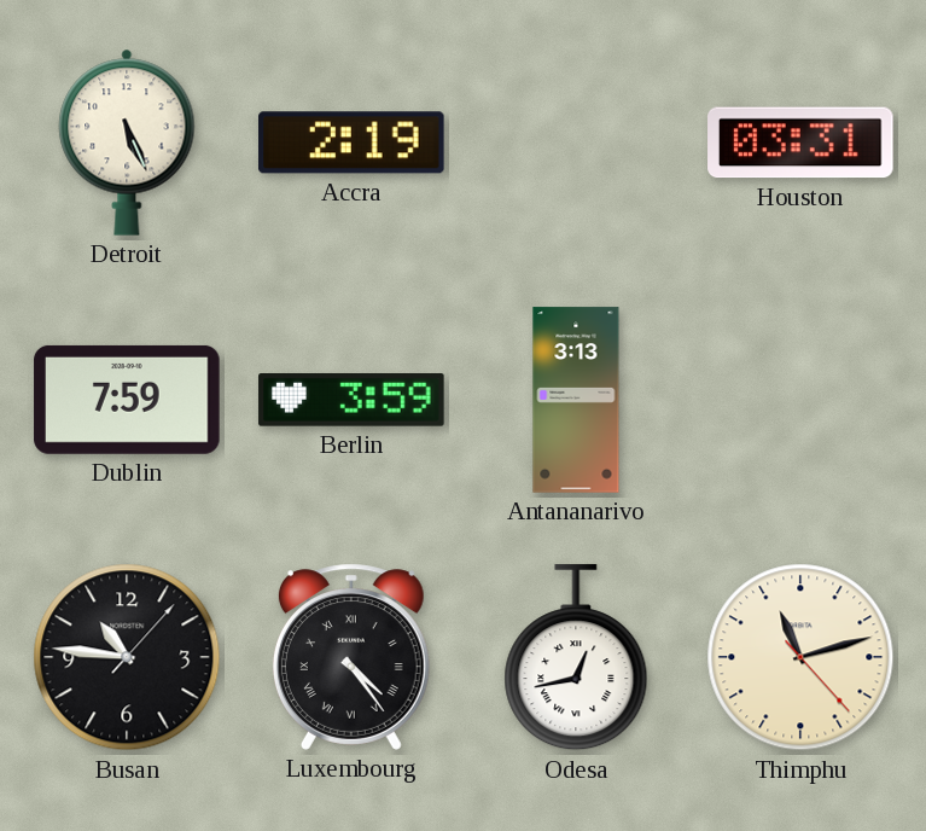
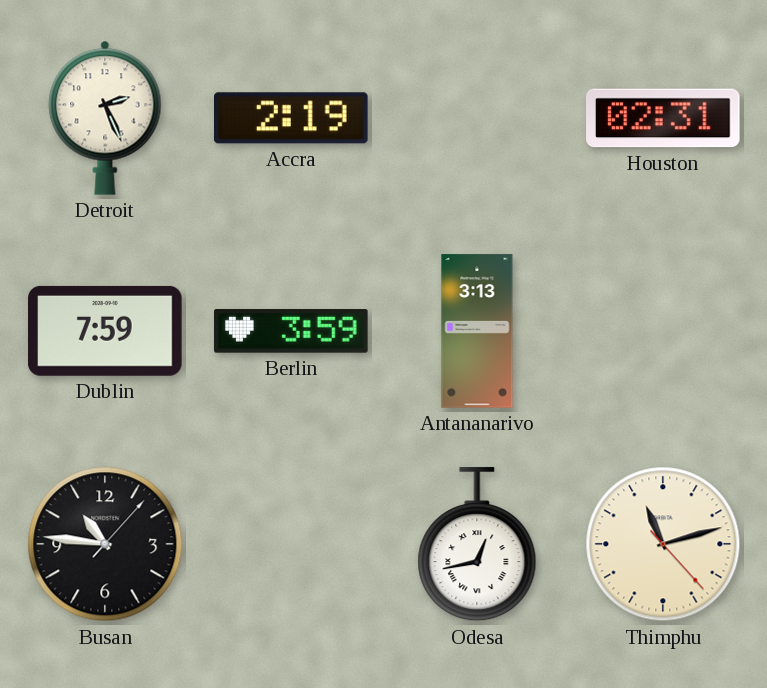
Detroit: 5:26 -> 2:26
Houston: 03:31 -> 02:31
Luxembourg: 4:24 -> none
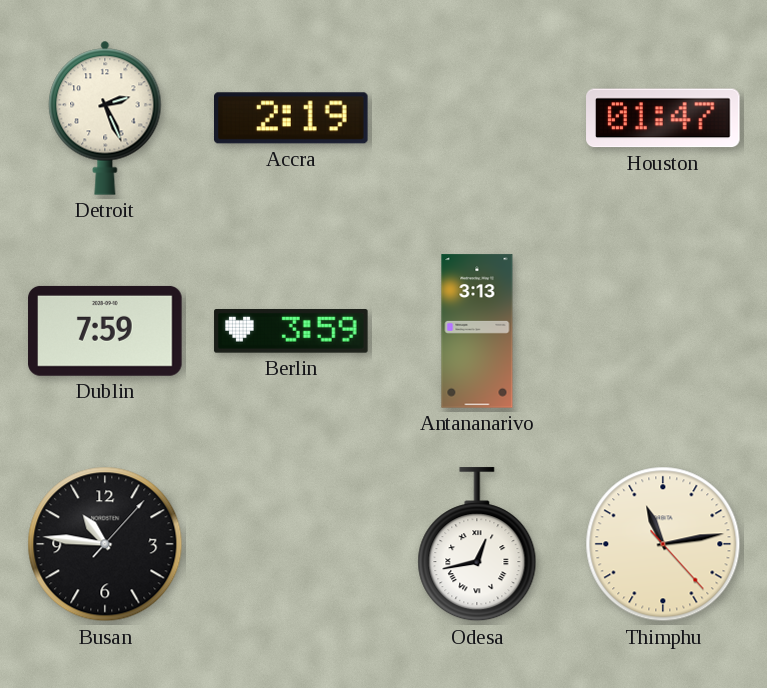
Houston: 02:31 -> 01:47
Thimphu: 11:12 -> 11:13
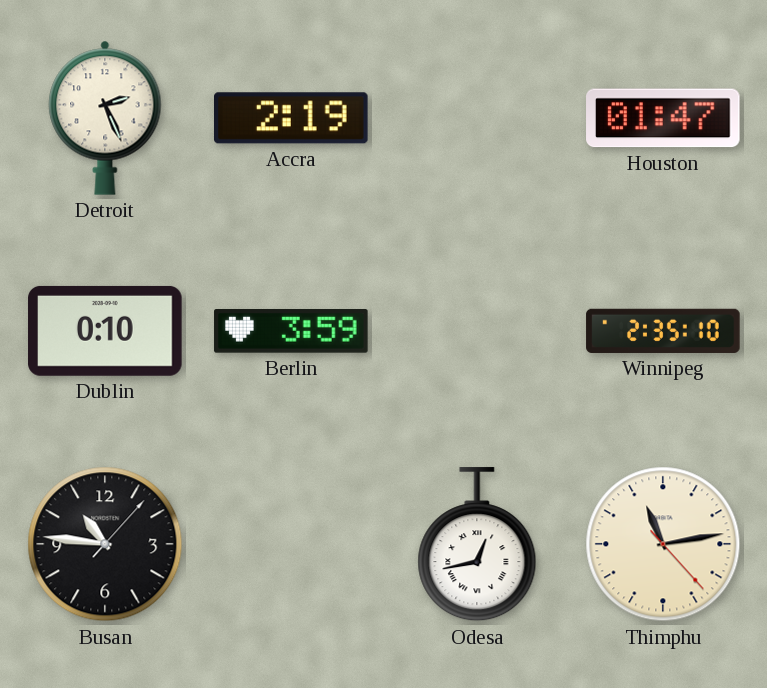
Dublin: 7:59 -> 0:10
Antananarivo: 3:13 -> none
Winnipeg: none -> 2:35
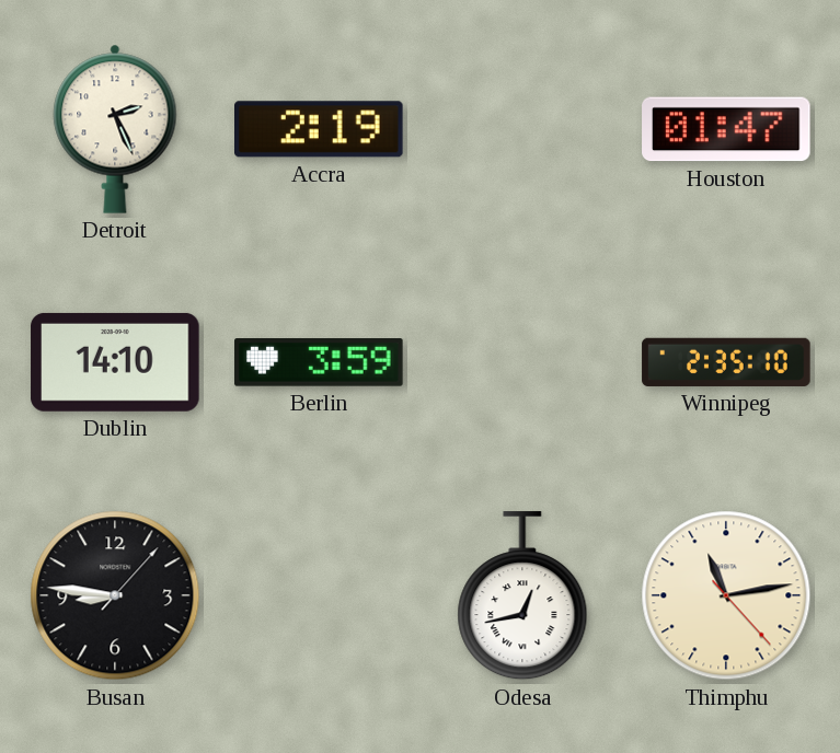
Dublin: 0:10 -> 14:10
Busan: 10:46 -> 8:46
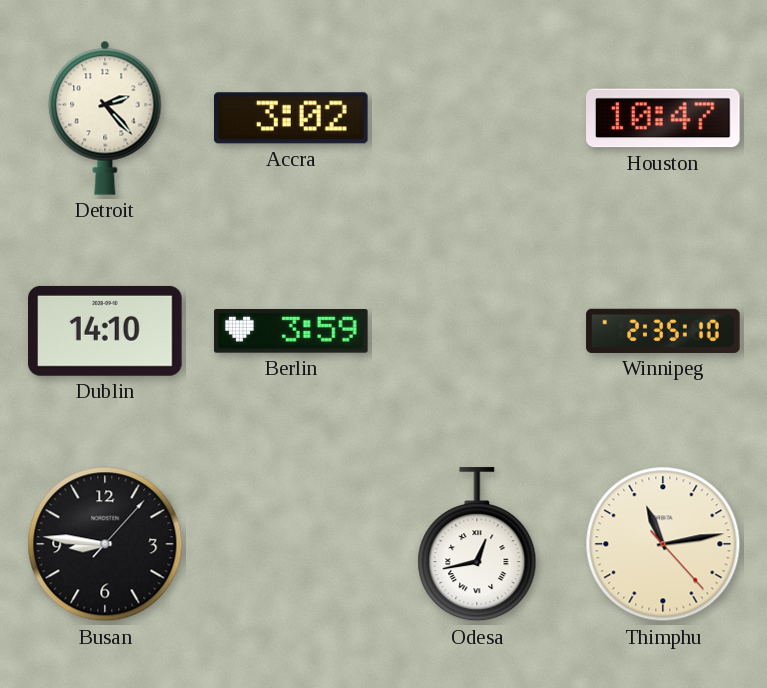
Detroit: 2:26 -> 2:23
Accra: 2:19 -> 3:02
Houston: 01:47 -> 10:47
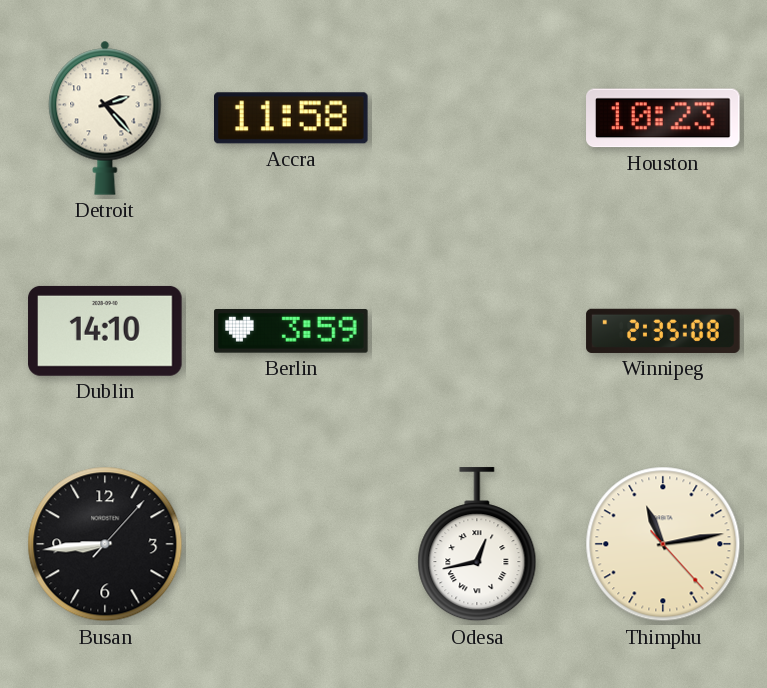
Accra: 3:02 -> 11:58
Houston: 10:47 -> 10:23
Winnipeg: 2:35:10 -> 2:35:08
Busan: 8:46 -> 8:44
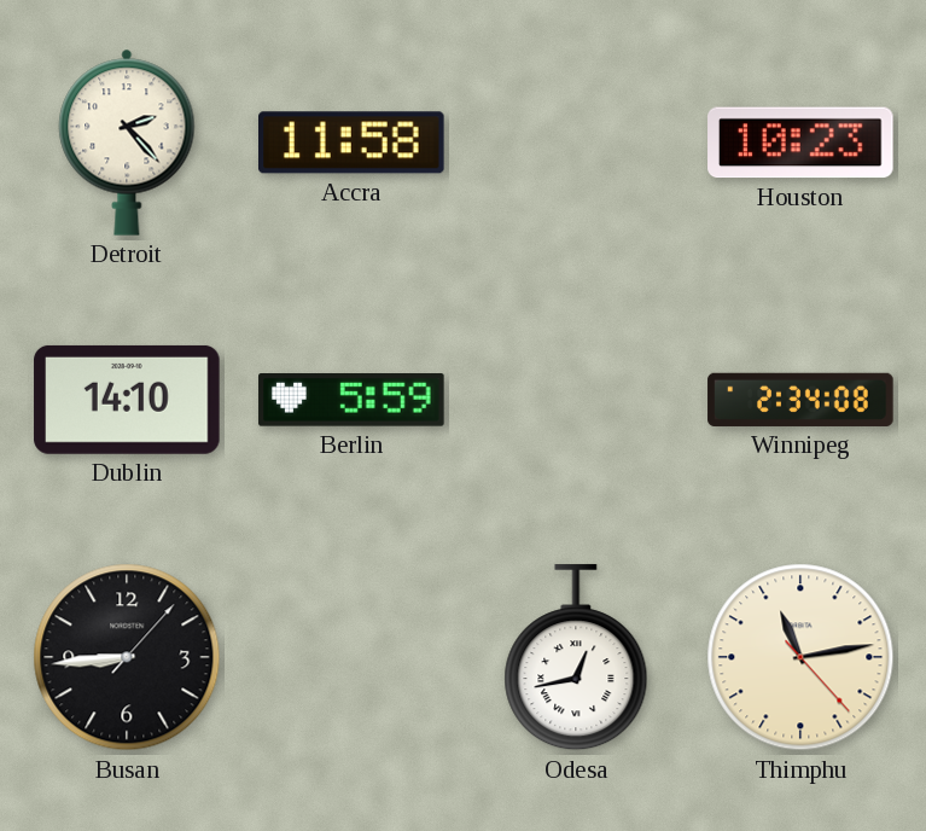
Berlin: 3:59 -> 5:59
Winnipeg: 2:35 -> 2:34
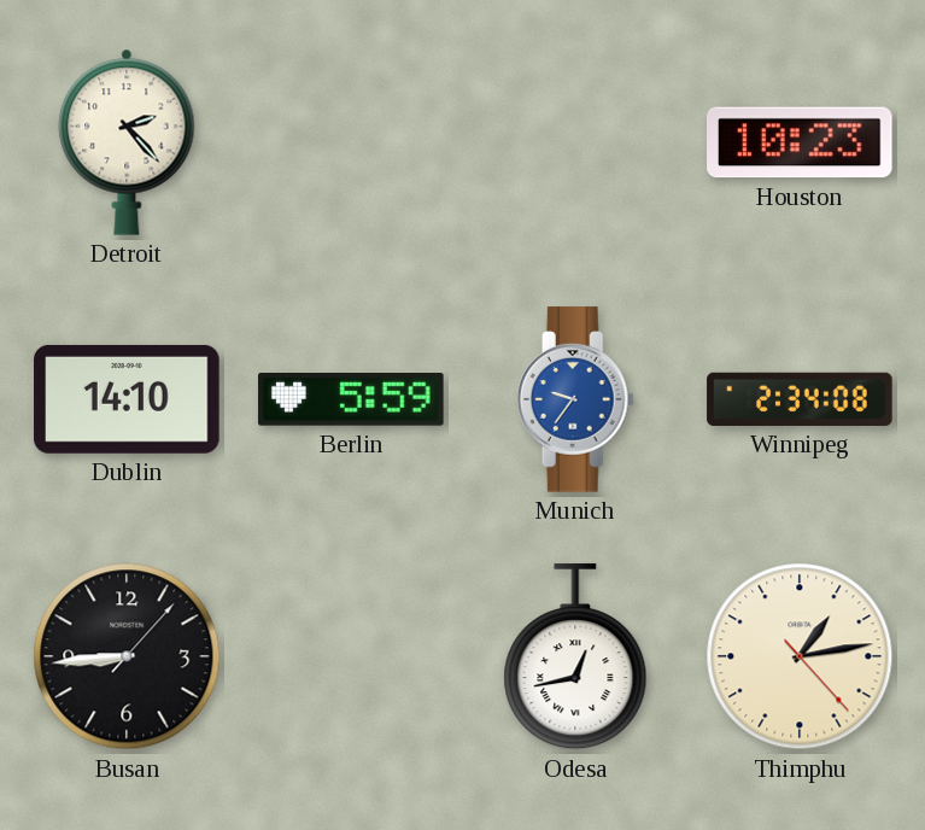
Accra: 11:58 -> none
Munich: none -> 9:36
Thimphu: 11:13 -> 1:13
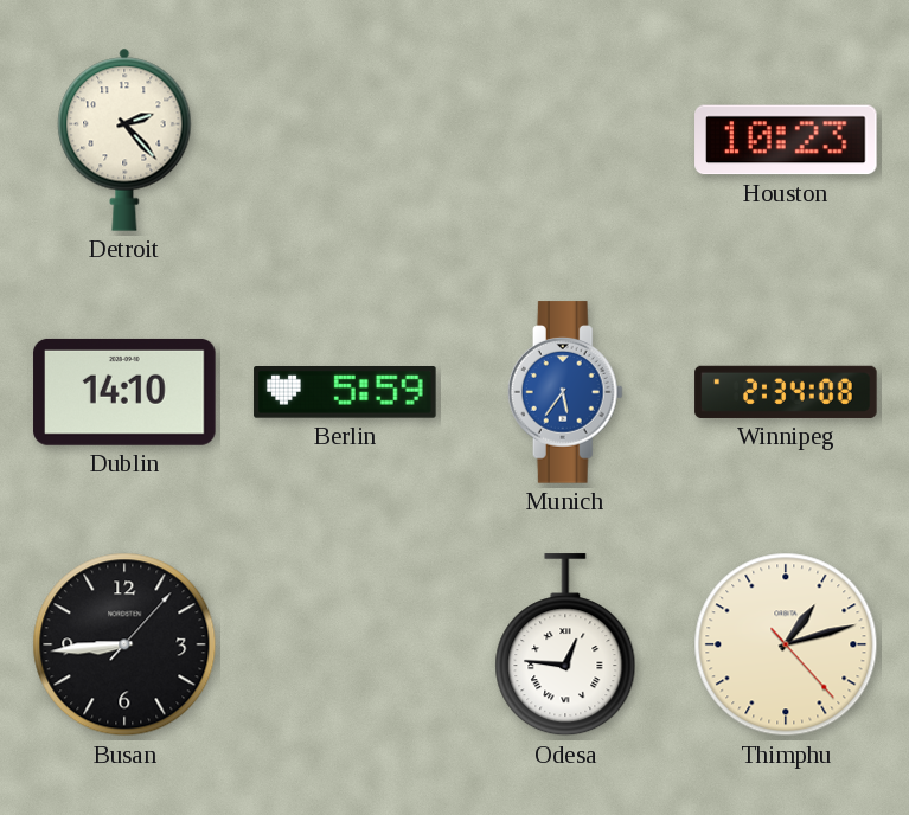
Munich: 9:36 -> 5:36
Odesa: 12:43 -> 12:46
Thimphu: 1:13 -> 1:12
